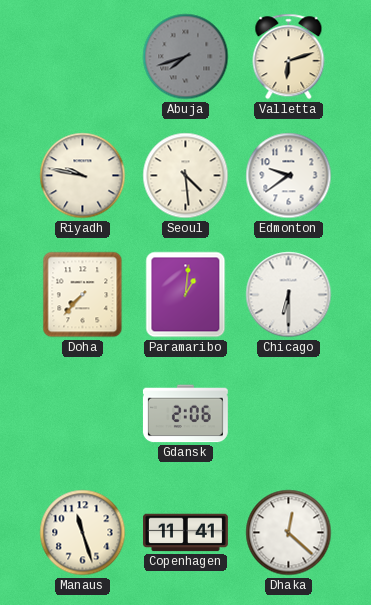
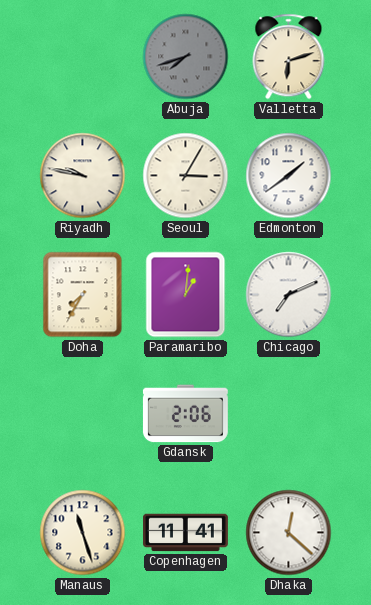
Seoul: 4:29 -> 3:05
Edmonton: 9:39 -> 1:39
Doha: 7:37 -> 7:35
Chicago: 6:30 -> 7:11
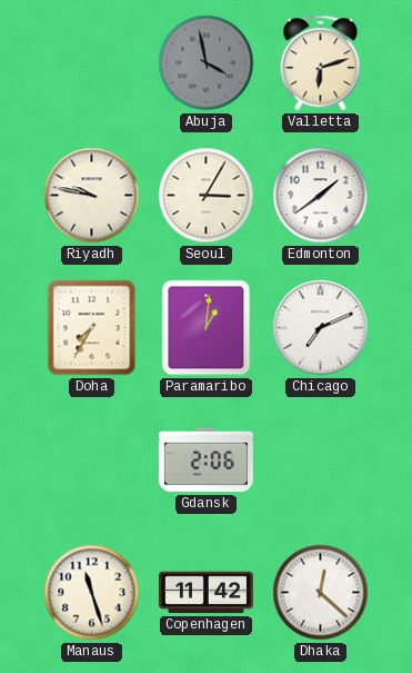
Abuja: 7:42 -> 3:58
Copenhagen: 11:41 -> 11:42
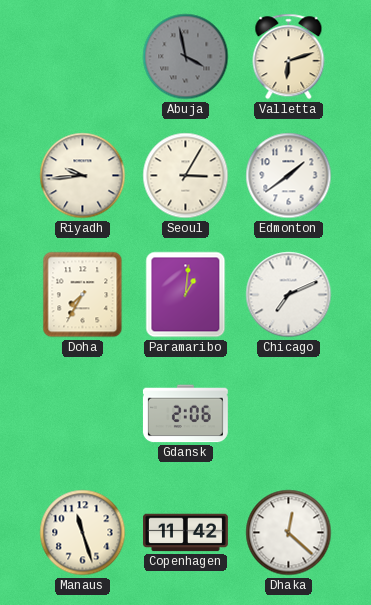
Riyadh: 9:47 -> 9:44
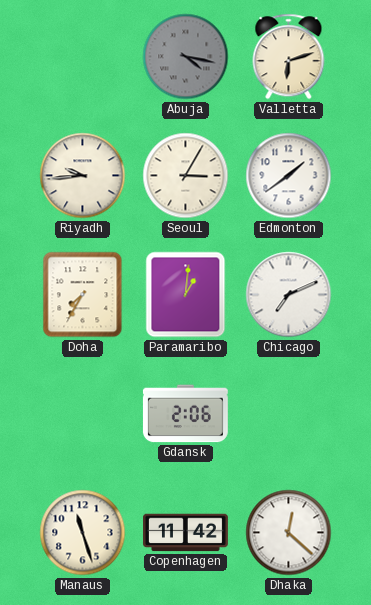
Abuja: 3:58 -> 4:17
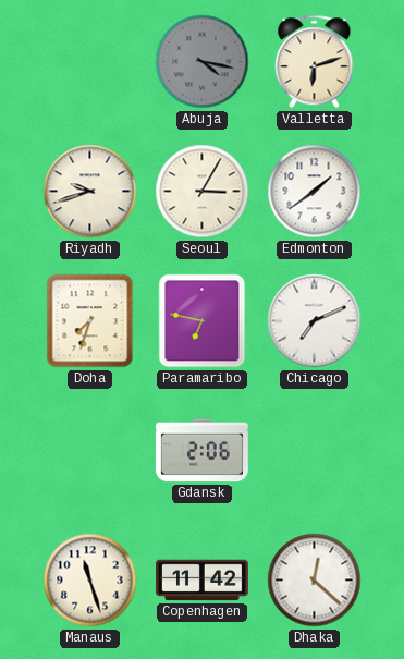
Riyadh: 9:44 -> 9:42
Doha: 7:35 -> 7:33
Paramaribo: 1:01 -> 6:47
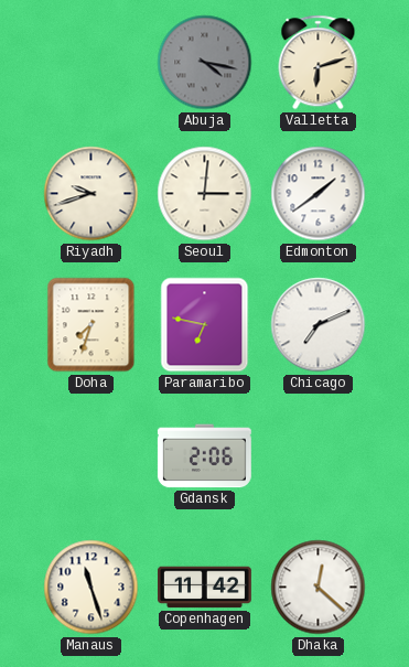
Seoul: 3:05 -> 3:01
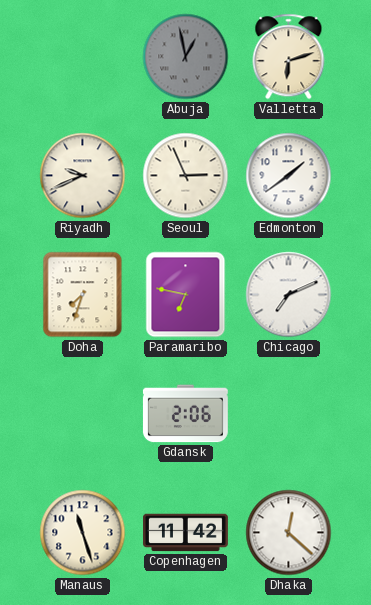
Abuja: 4:17 -> 12:58
Riyadh: 9:42 -> 9:41
Seoul: 3:01 -> 2:56
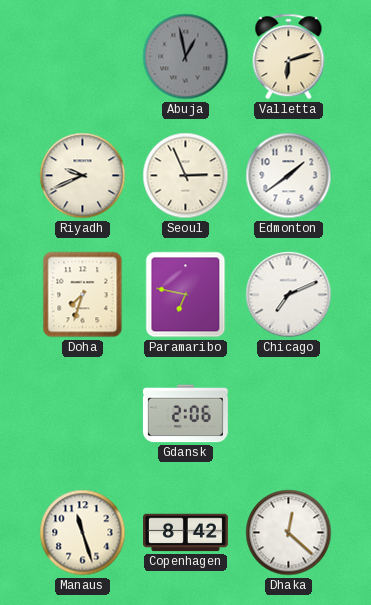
Copenhagen: 11:42 -> 8:42
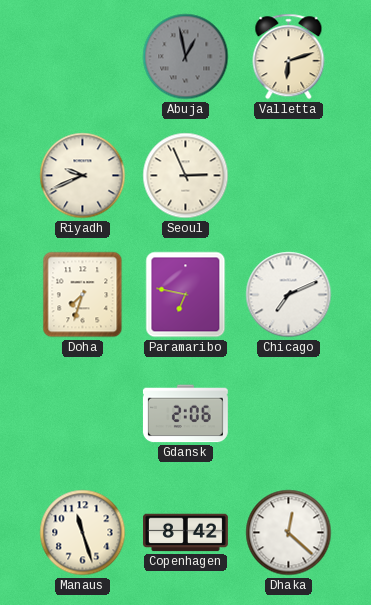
Edmonton: 1:39 -> none
